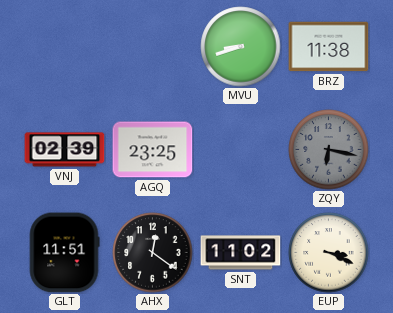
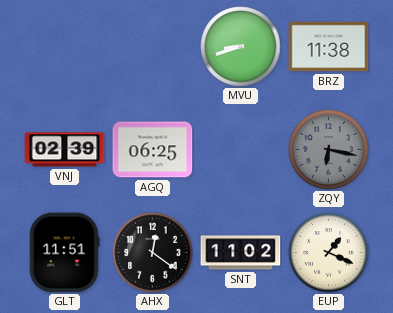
AGQ: 23:25 -> 06:25
EUP: 3:19 -> 1:19
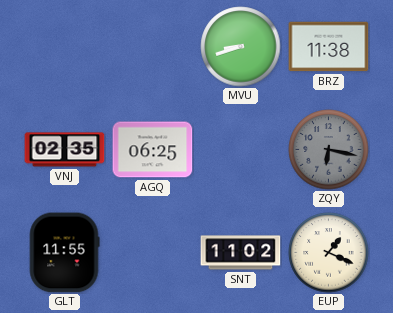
VNJ: 02:39 -> 02:35
GLT: 11:51 -> 11:55
AHX: 12:21 -> none
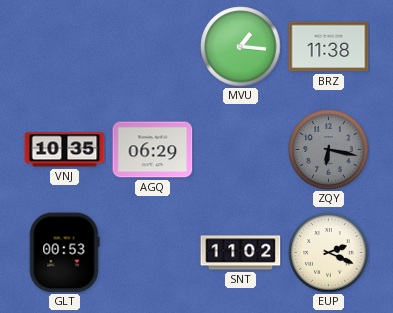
MVU: 8:42 -> 1:16
VNJ: 02:35 -> 10:35
AGQ: 06:25 -> 06:29
GLT: 11:55 -> 00:53
EUP: 1:19 -> 2:19
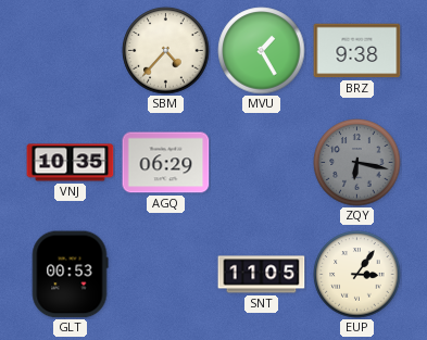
SBM: none -> 4:37
MVU: 1:16 -> 1:25
BRZ: 11:38 -> 9:38
SNT: 11:02 -> 11:05
EUP: 2:19 -> 3:06
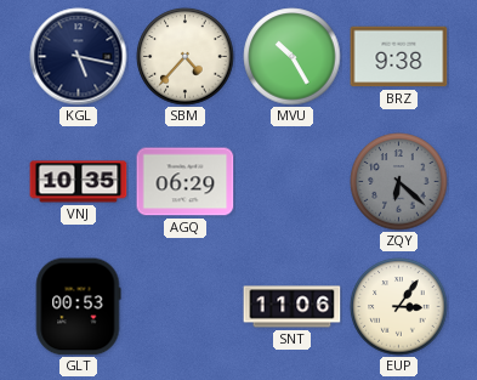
KGL: none -> 5:17
MVU: 1:25 -> 10:25
ZQY: 6:17 -> 6:22
SNT: 11:05 -> 11:06
